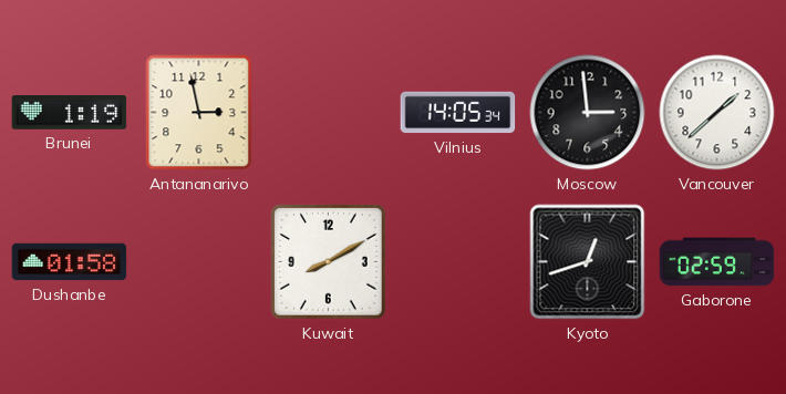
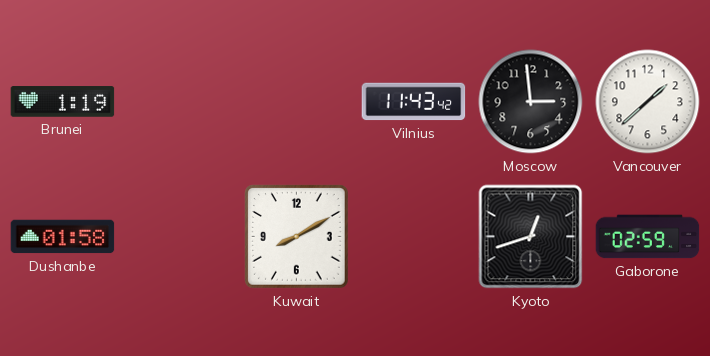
Antananarivo: 2:58 -> none
Vilnius: 14:05 -> 11:43
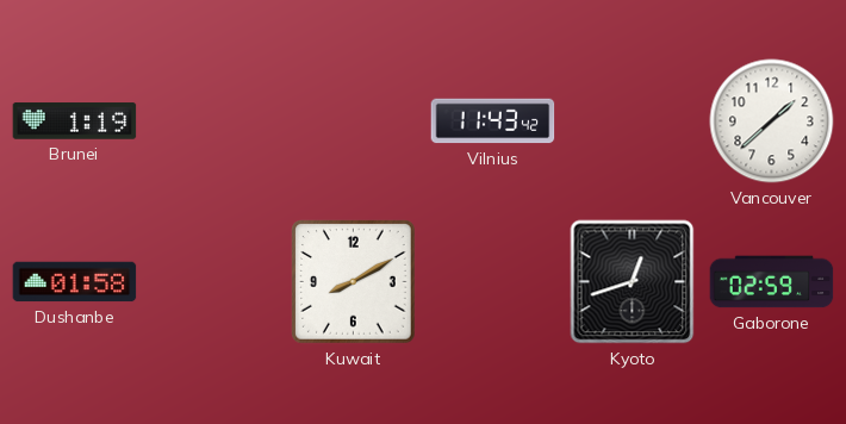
Moscow: 2:59 -> none
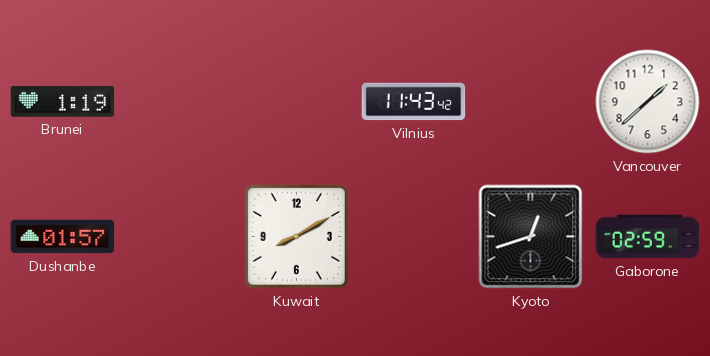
Dushanbe: 01:58 -> 01:57
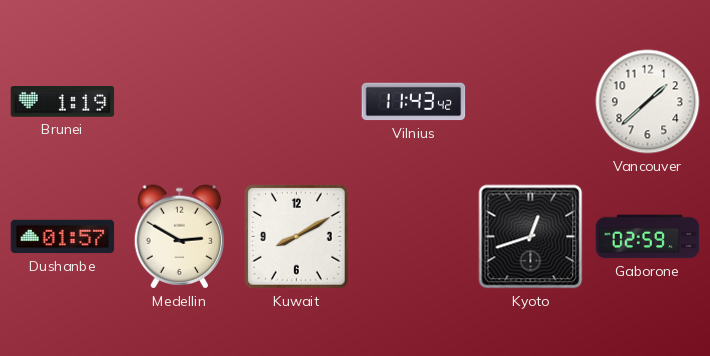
Medellin: none -> 2:50
